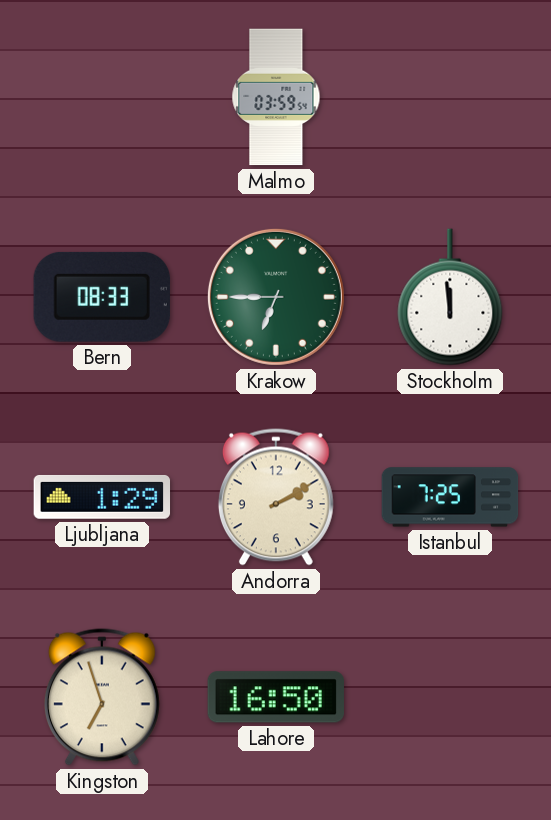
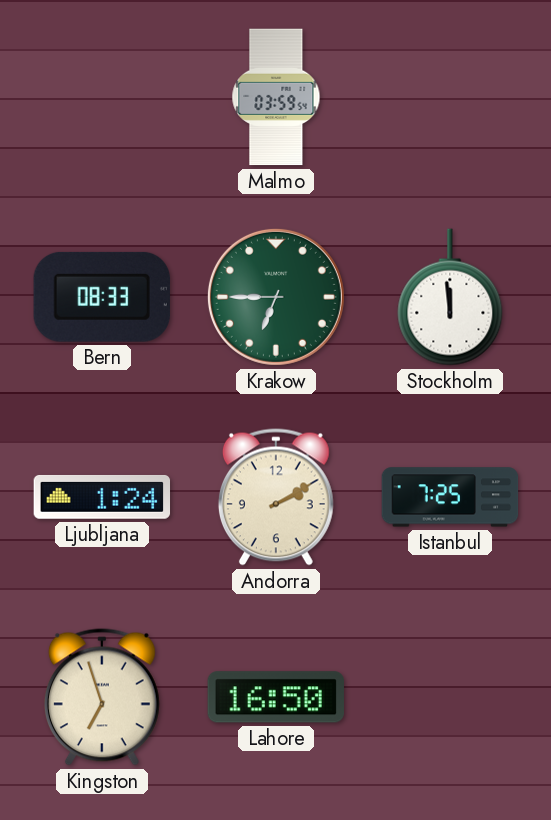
Ljubljana: 1:29 -> 1:24
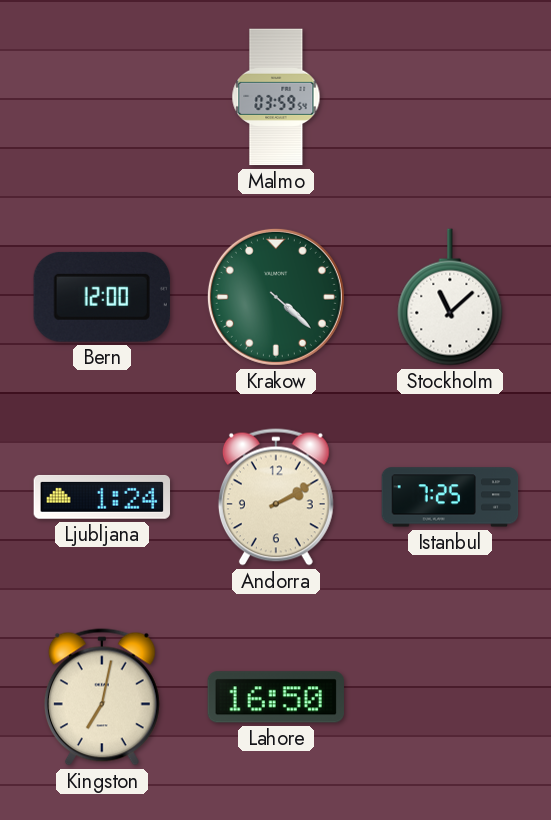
Bern: 08:33 -> 12:00
Krakow: 6:45 -> 4:22
Stockholm: 11:59 -> 11:08
Kingston: 6:57 -> 7:02
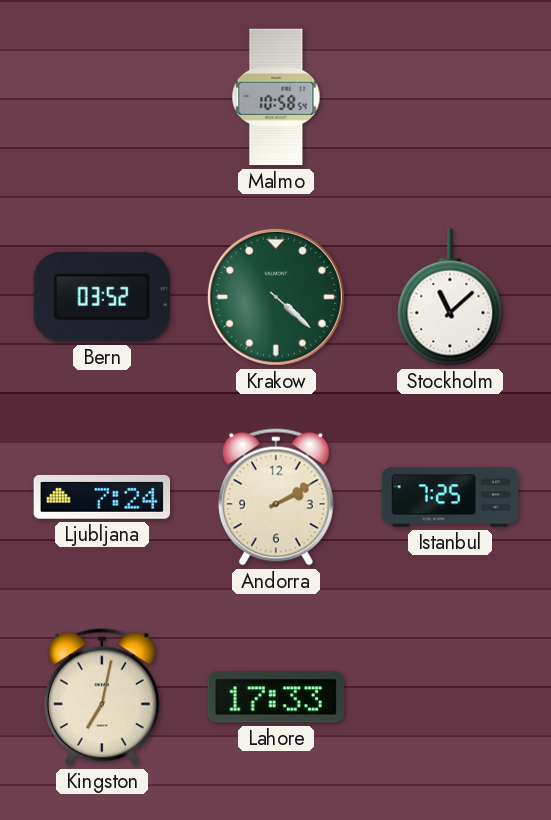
Malmo: 03:59 -> 10:58
Bern: 12:00 -> 03:52
Ljubljana: 1:24 -> 7:24
Lahore: 16:50 -> 17:33
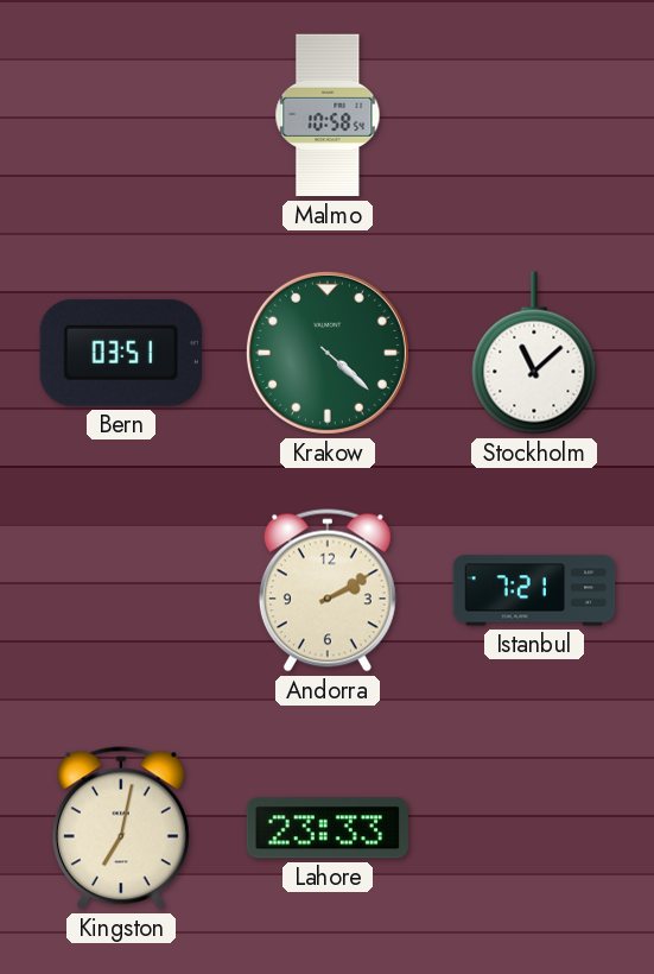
Bern: 03:52 -> 03:51
Ljubljana: 7:24 -> none
Istanbul: 7:25 -> 7:21
Lahore: 17:33 -> 23:33
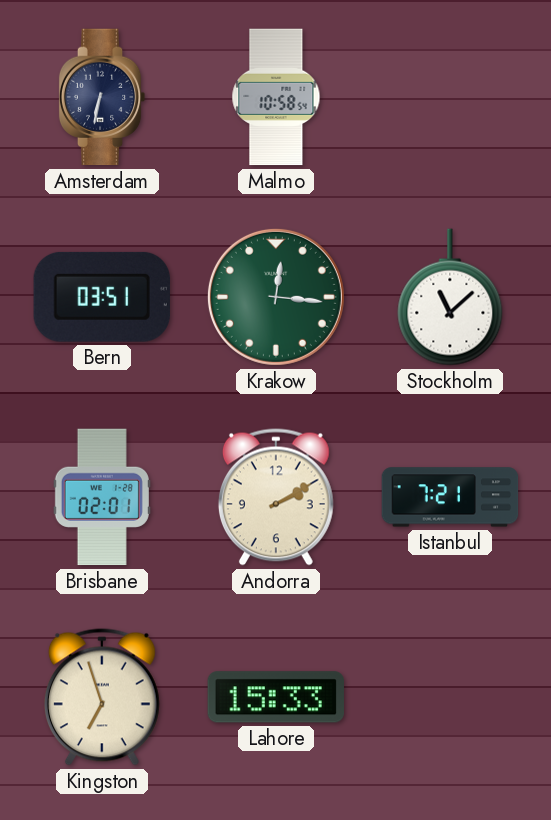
Amsterdam: none -> 6:32
Krakow: 4:22 -> 12:16
Brisbane: none -> 02:01
Kingston: 7:02 -> 6:57
Lahore: 23:33 -> 15:33
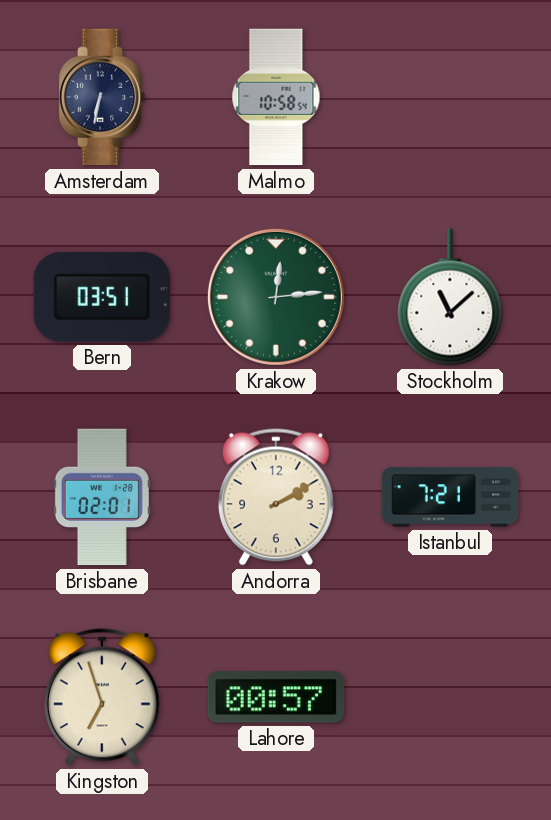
Krakow: 12:16 -> 12:14
Lahore: 15:33 -> 00:57
